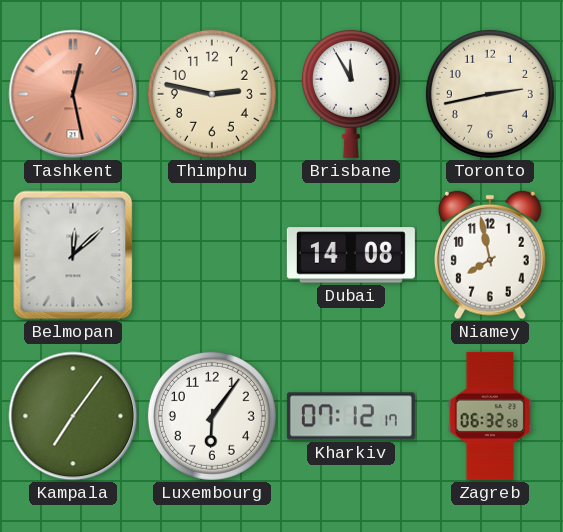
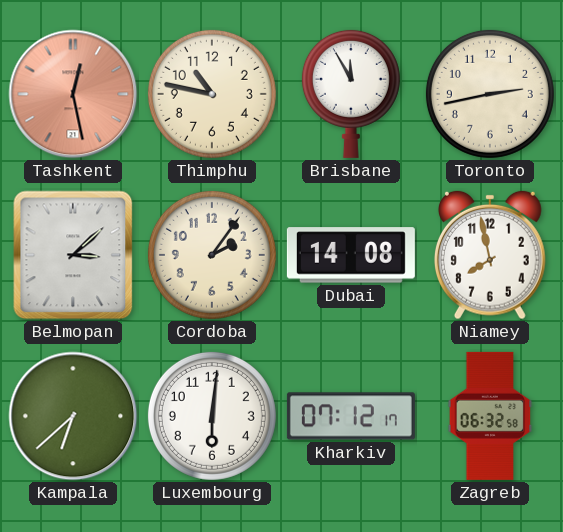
Thimphu: 2:47 -> 10:47
Belmopan: 12:08 -> 3:08
Cordoba: none -> 2:06
Kampala: 7:06 -> 6:38
Luxembourg: 6:06 -> 6:01
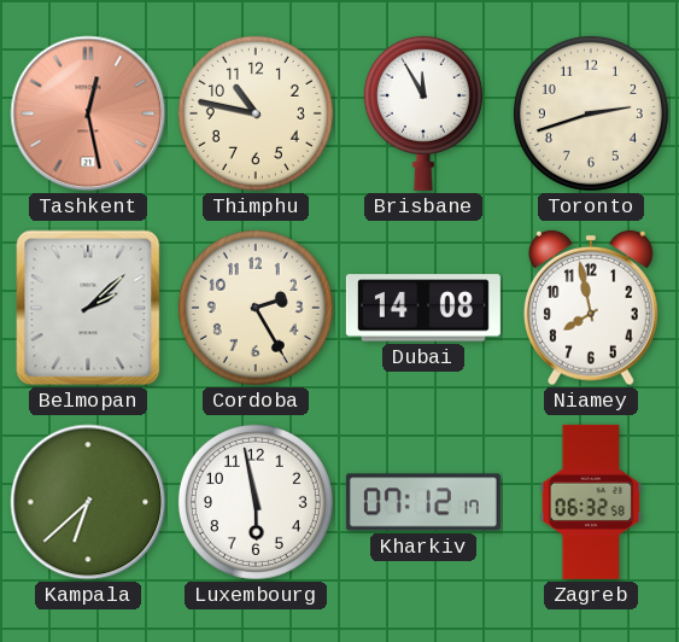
Toronto: 2:43 -> 2:42
Belmopan: 3:08 -> 2:08
Cordoba: 2:06 -> 2:25
Luxembourg: 6:01 -> 5:58
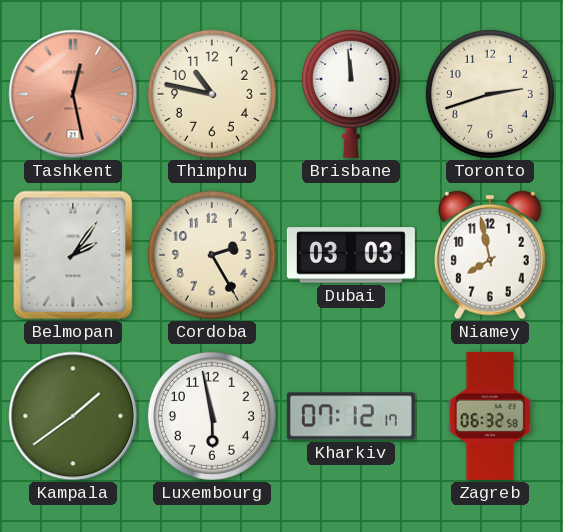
Brisbane: 11:55 -> 11:59
Belmopan: 2:08 -> 2:06
Dubai: 14:08 -> 03:03
Kampala: 6:38 -> 1:39
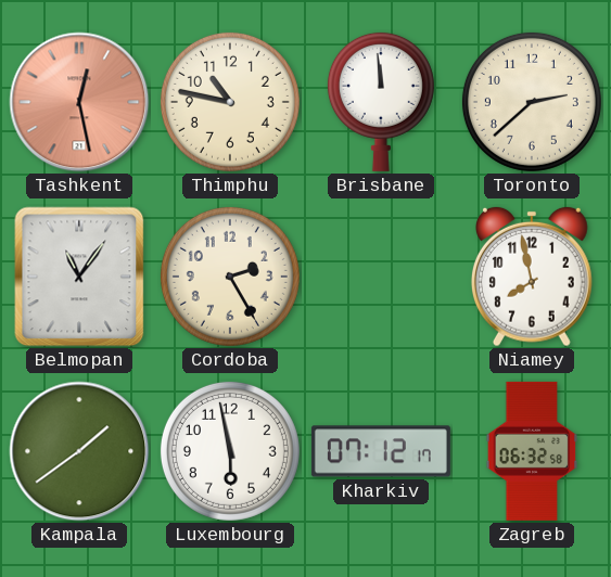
Toronto: 2:42 -> 2:38
Belmopan: 2:06 -> 11:06
Dubai: 03:03 -> none
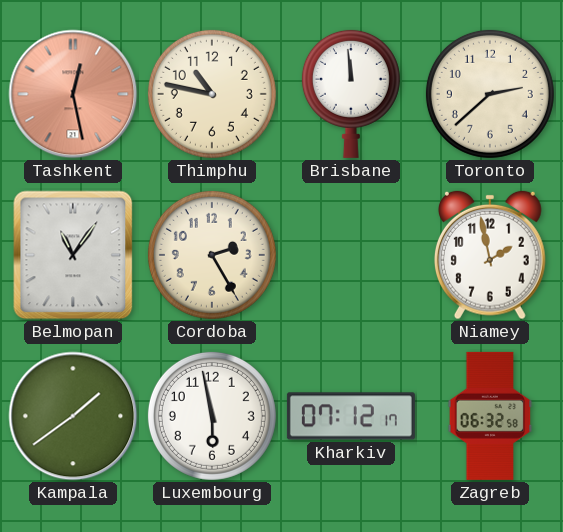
Niamey: 7:58 -> 1:58
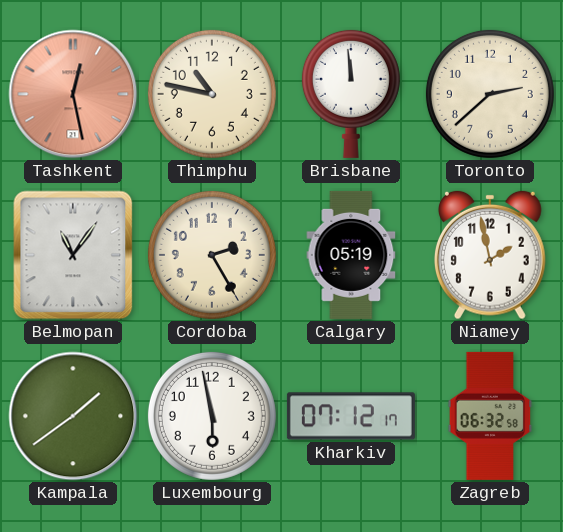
Calgary: none -> 05:19
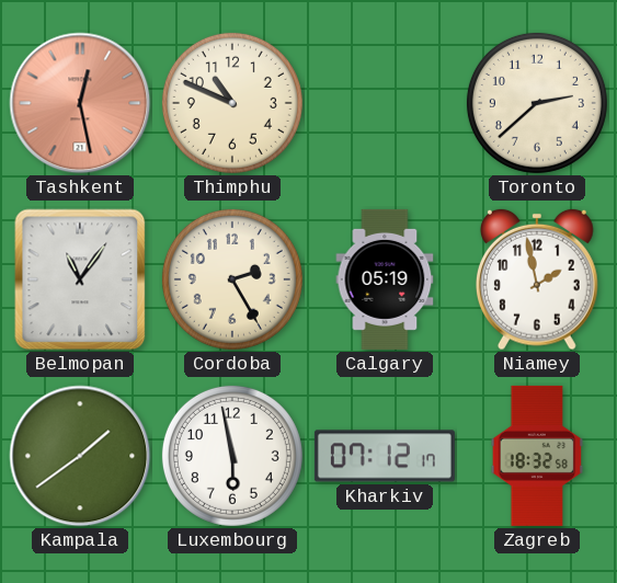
Thimphu: 10:47 -> 10:49
Brisbane: 11:59 -> none
Zagreb: 06:32 -> 18:32
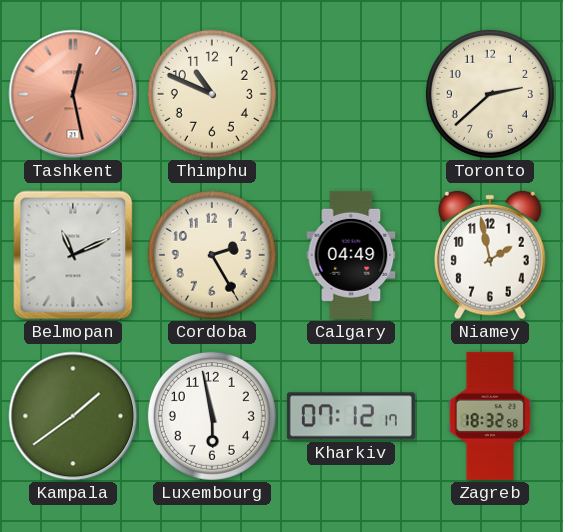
Belmopan: 11:06 -> 11:11
Calgary: 05:19 -> 04:49
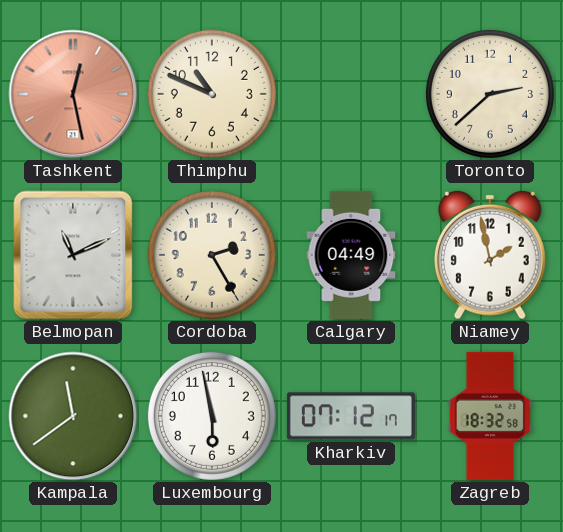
Kampala: 1:39 -> 11:39
